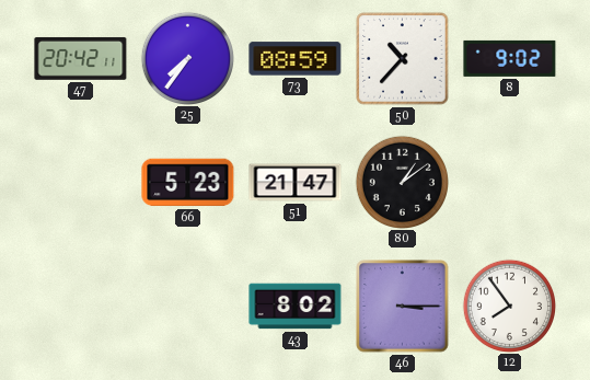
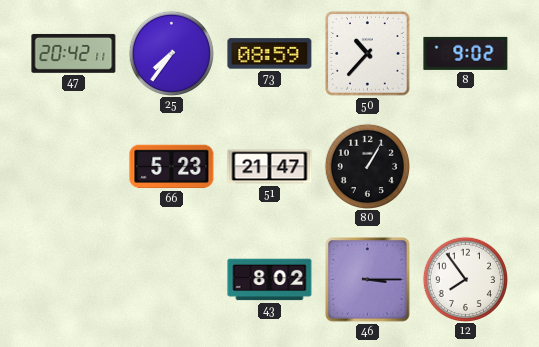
80: 1:09 -> 1:05
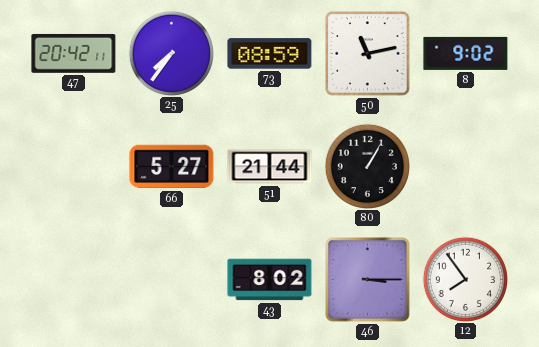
50: 10:37 -> 11:13
66: 5:23 -> 5:27
51: 21:47 -> 21:44
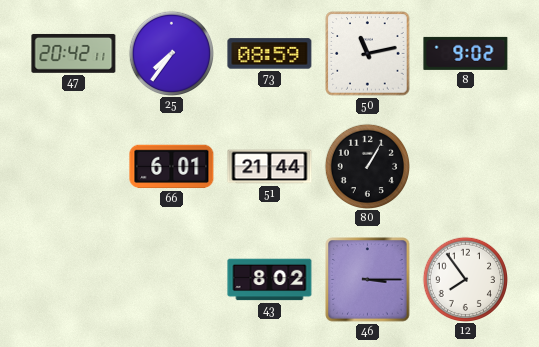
66: 5:27 -> 6:01
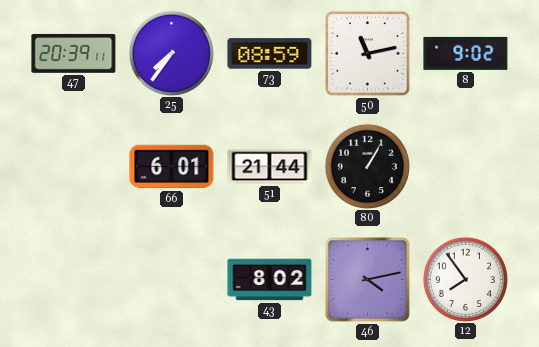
47: 20:42 -> 20:39
46: 3:15 -> 4:13
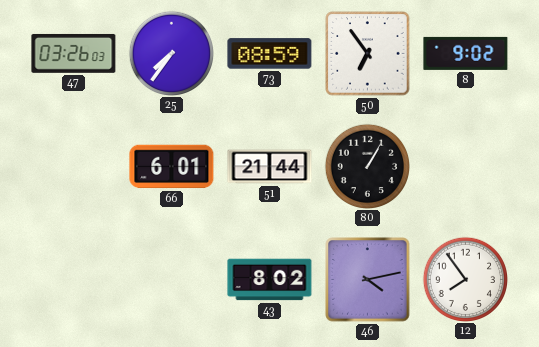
47: 20:39 -> 03:26
50: 11:13 -> 6:54
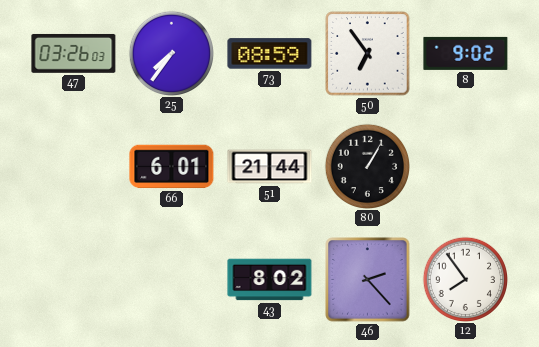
46: 4:13 -> 2:23
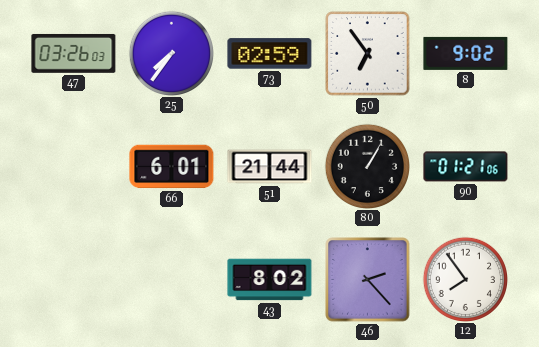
73: 08:59 -> 02:59
90: none -> 01:21
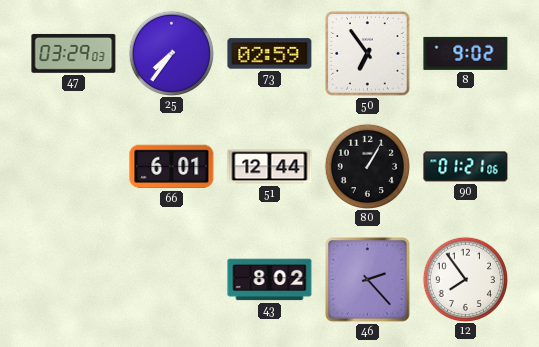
47: 03:26 -> 03:29
51: 21:44 -> 12:44
